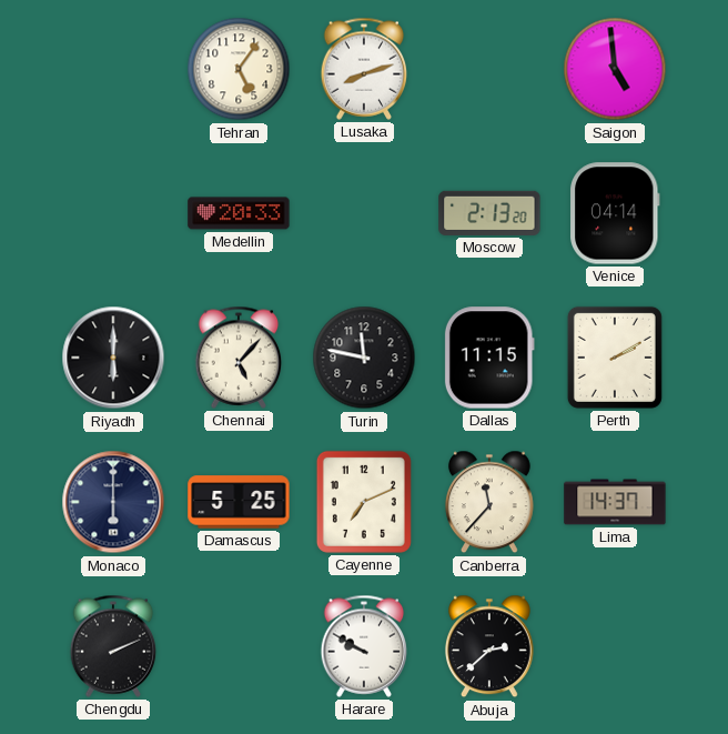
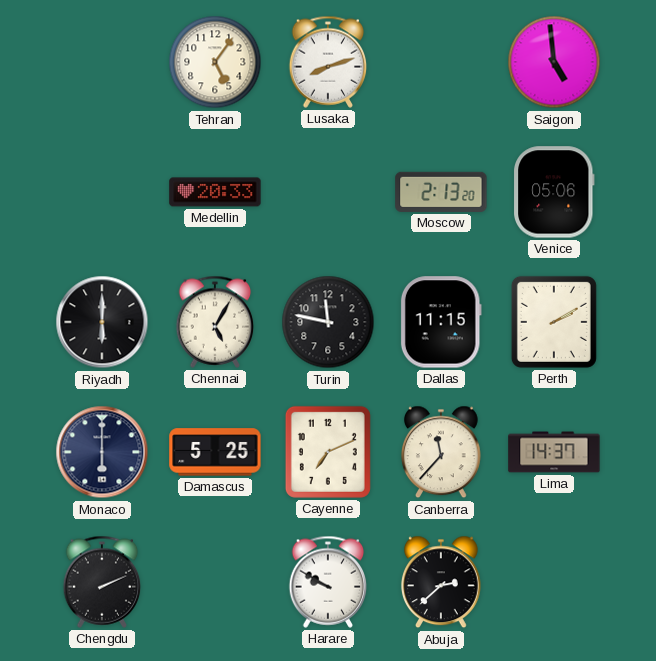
Venice: 04:14 -> 05:06
Chennai: 5:07 -> 5:05
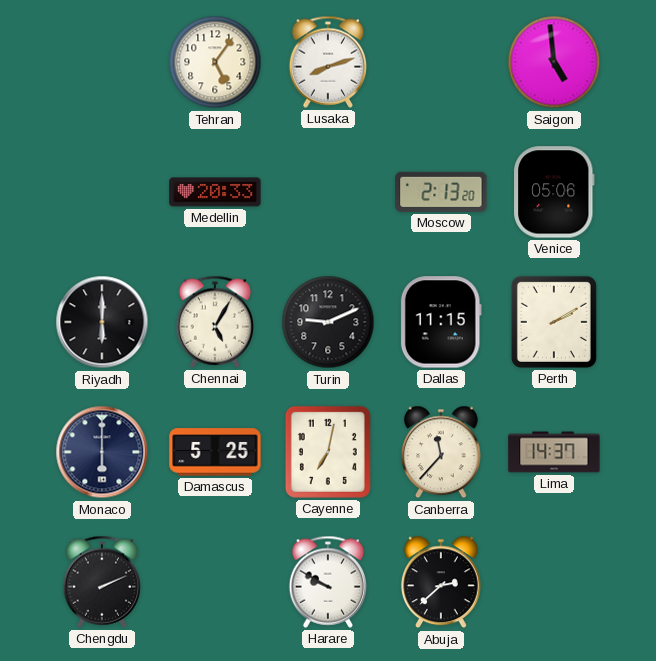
Turin: 11:47 -> 9:11
Cayenne: 7:11 -> 7:02
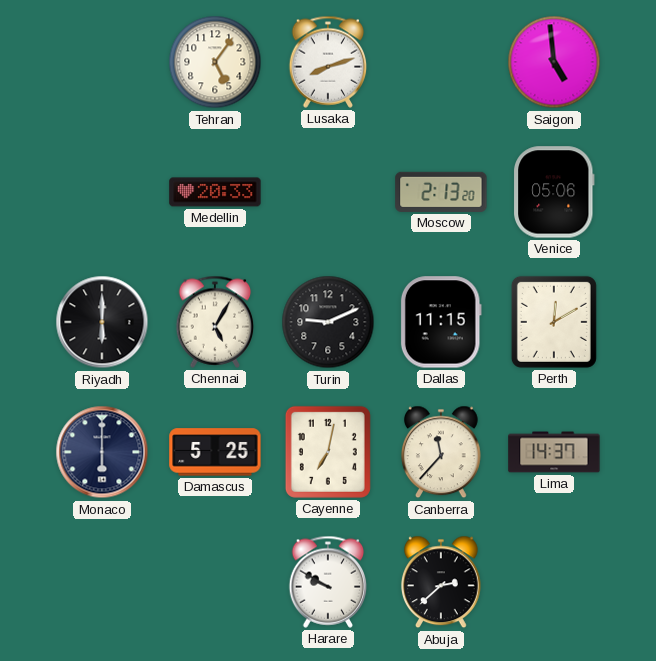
Perth: 2:10 -> 12:10
Chengdu: 2:11 -> none
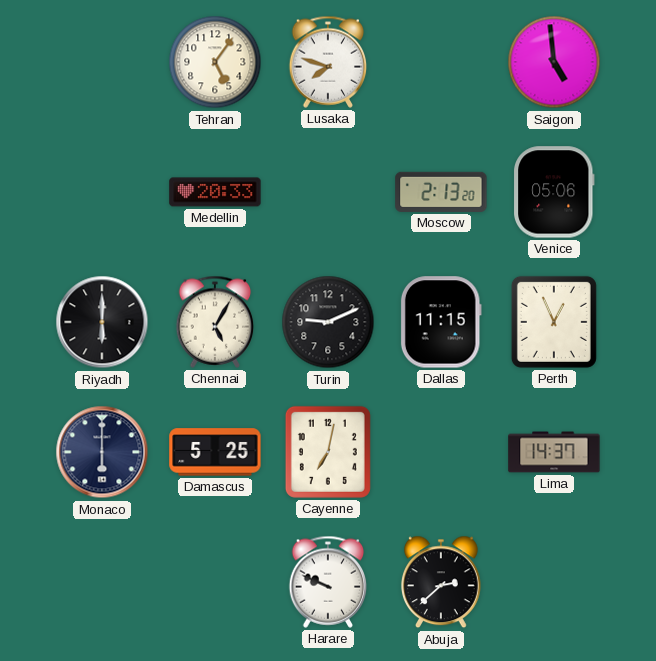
Lusaka: 8:12 -> 7:48
Perth: 12:10 -> 12:56
Canberra: 11:37 -> none
Harare: 9:50 -> 9:49
